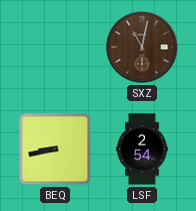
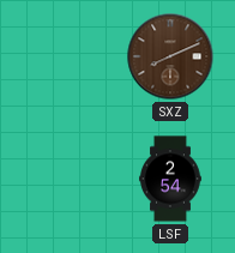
SXZ: 11:02 -> 8:11
BEQ: 8:43 -> none
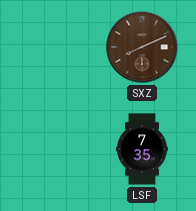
LSF: 2:54 -> 7:35
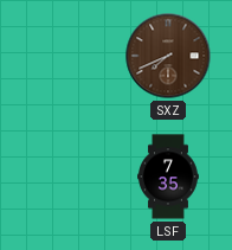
SXZ: 8:11 -> 7:41
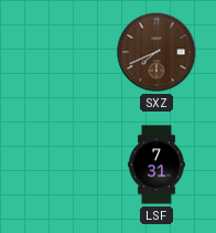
LSF: 7:35 -> 7:31
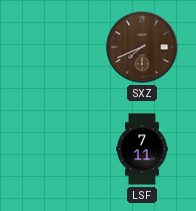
LSF: 7:31 -> 7:11
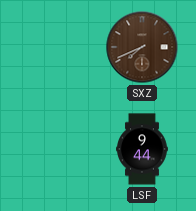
LSF: 7:11 -> 9:44
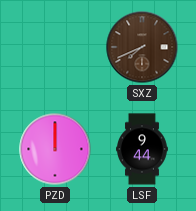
PZD: none -> 12:00
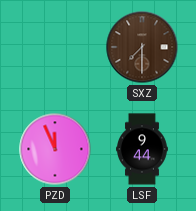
SXZ: 7:41 -> 7:30
PZD: 12:00 -> 11:56
